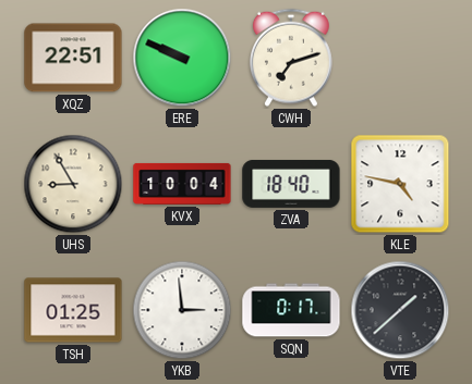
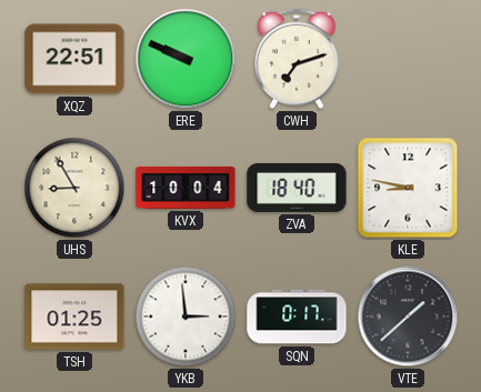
KLE: 4:47 -> 8:47
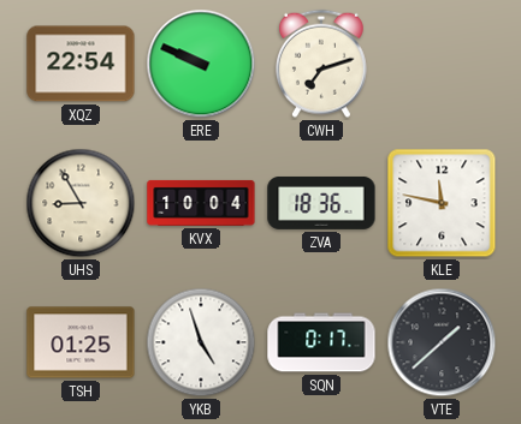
XQZ: 22:51 -> 22:54
ZVA: 18:40 -> 18:36
KLE: 8:47 -> 11:47
YKB: 2:59 -> 4:57
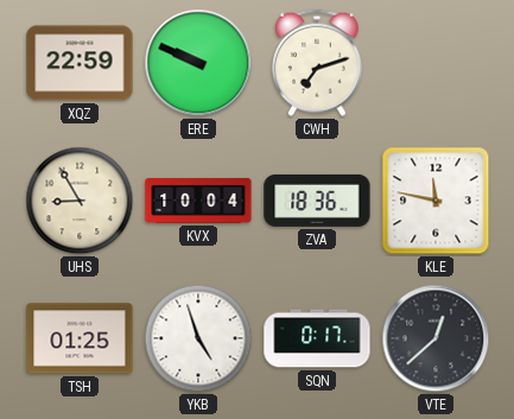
XQZ: 22:54 -> 22:59
VTE: 1:38 -> 12:38
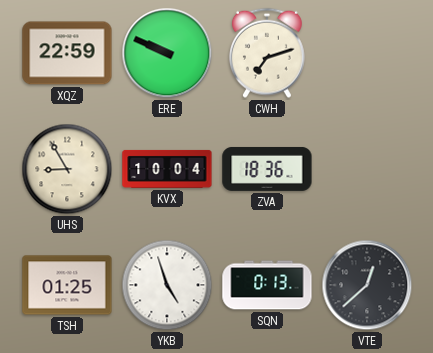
KLE: 11:47 -> none
SQN: 0:17 -> 0:13
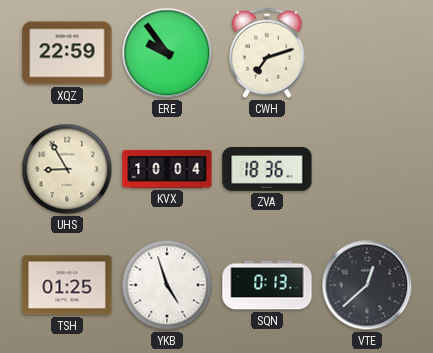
ERE: 9:49 -> 9:54
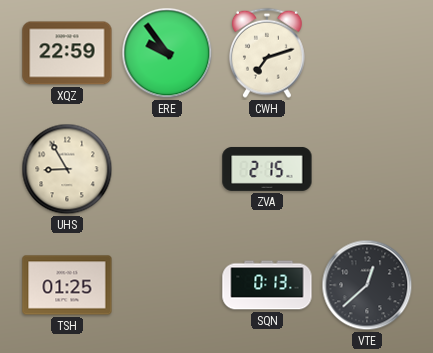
KVX: 10:04 -> none
ZVA: 18:36 -> 2:15
YKB: 4:57 -> none
